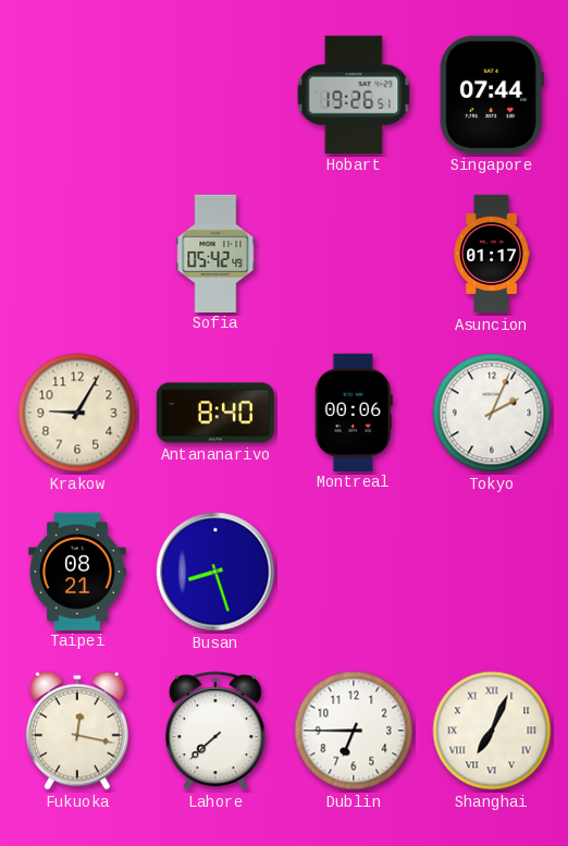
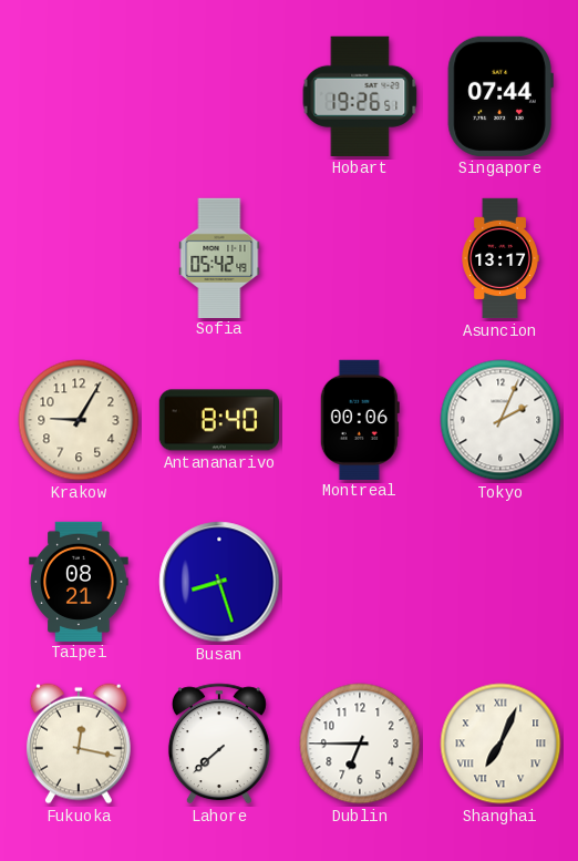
Asuncion: 01:17 -> 13:17
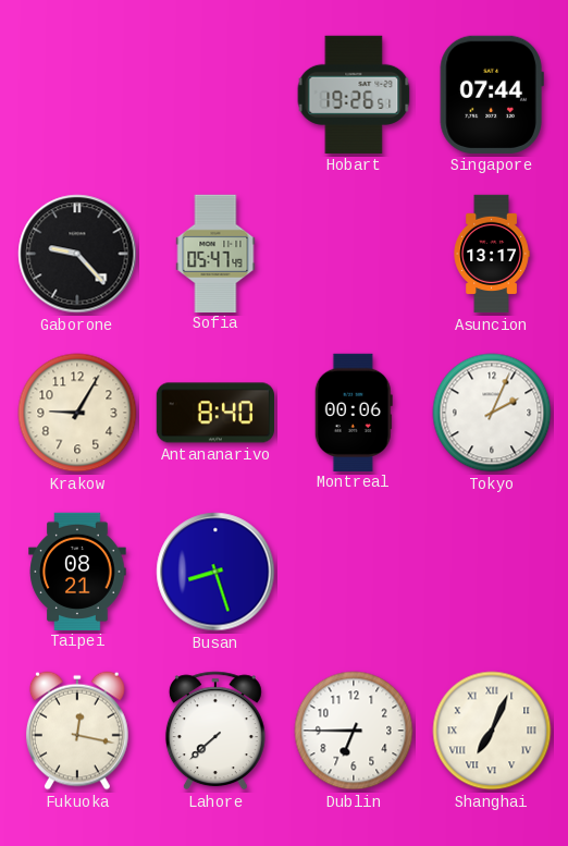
Gaborone: none -> 9:23
Sofia: 05:42 -> 05:47
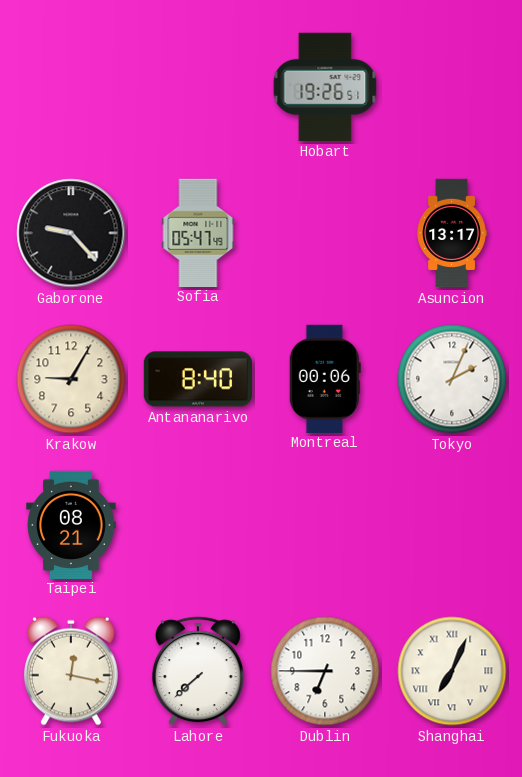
Singapore: 07:44 -> none
Busan: 8:27 -> none
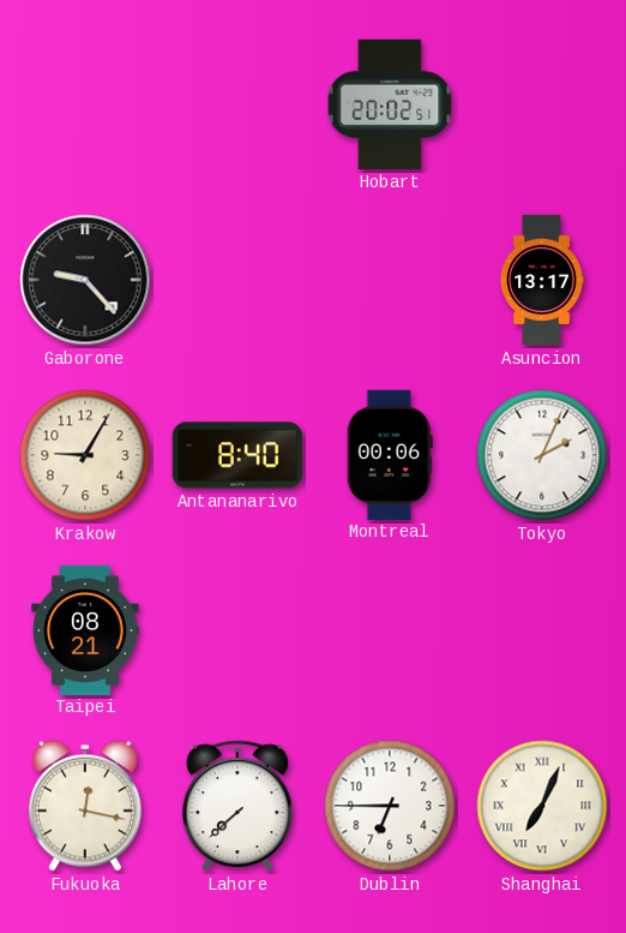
Hobart: 19:26 -> 20:02
Sofia: 05:47 -> none
